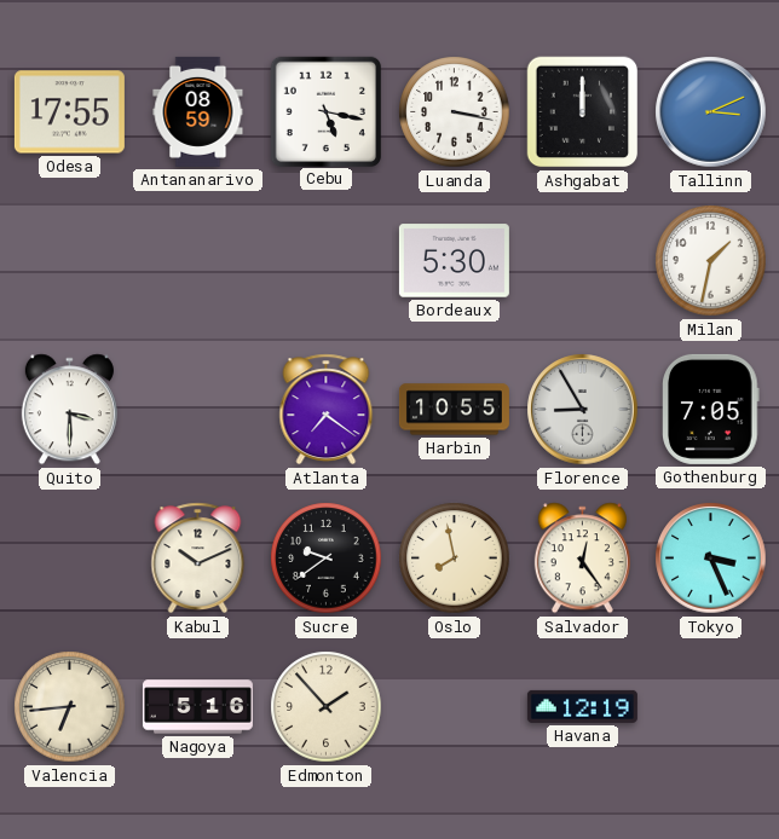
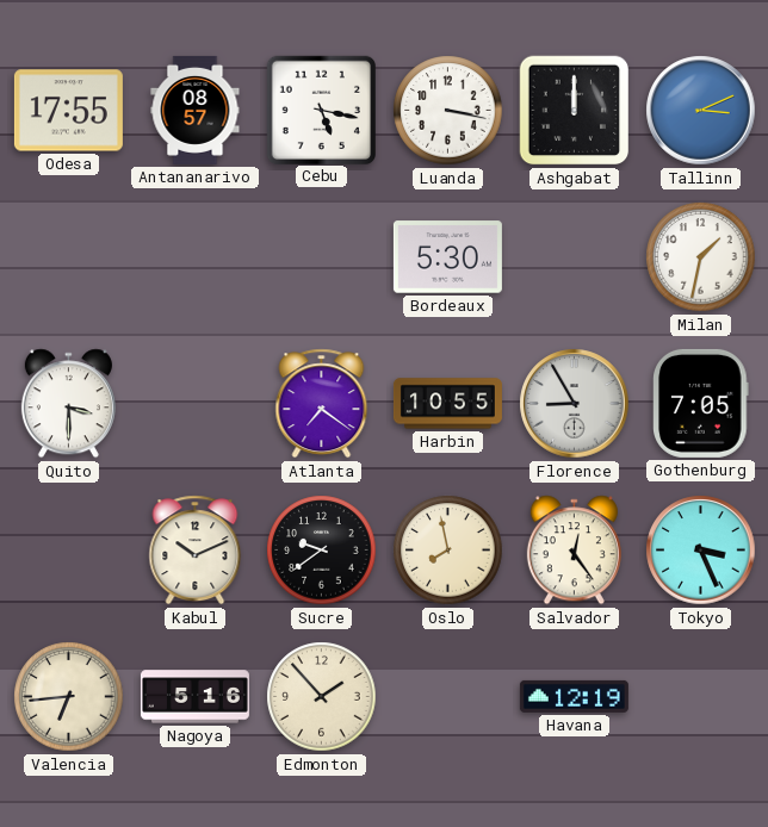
Antananarivo: 08:59 -> 08:57
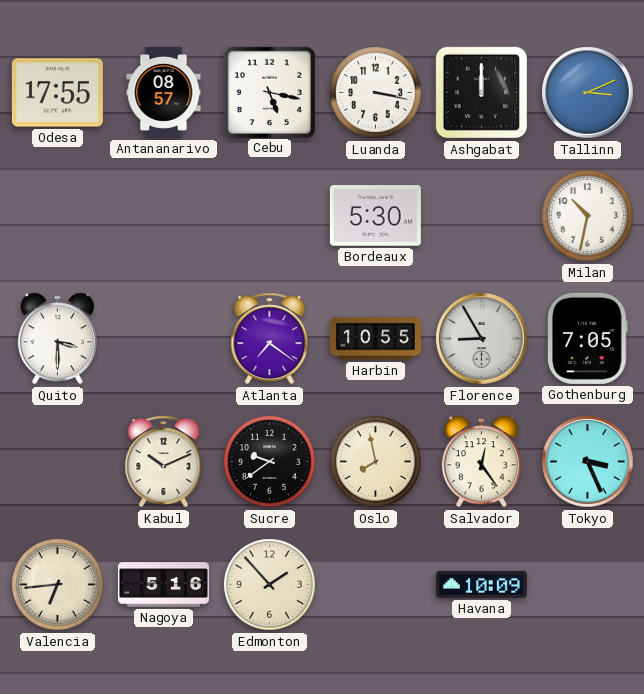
Milan: 1:32 -> 10:32
Havana: 12:19 -> 10:09
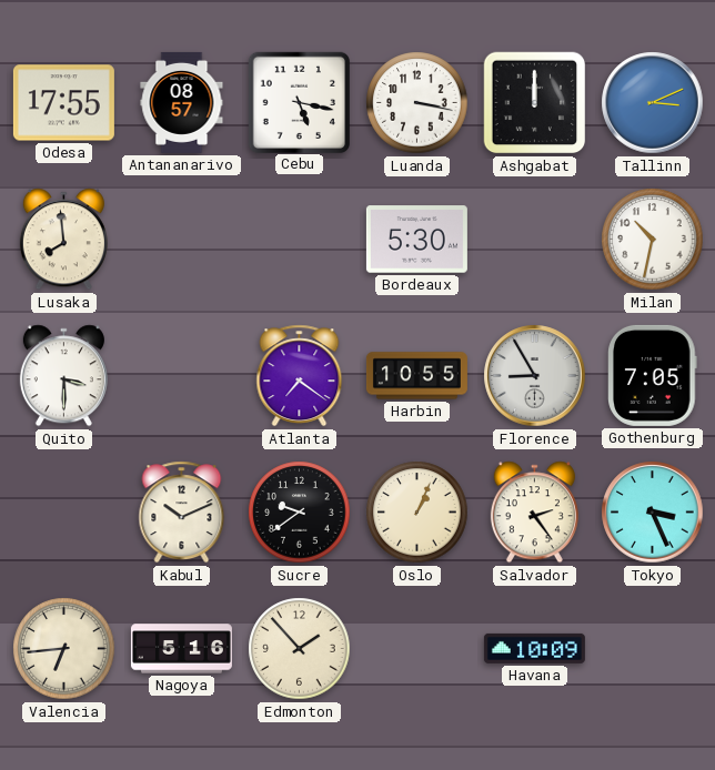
Lusaka: none -> 7:59
Oslo: 7:58 -> 1:04
Salvador: 12:24 -> 2:24
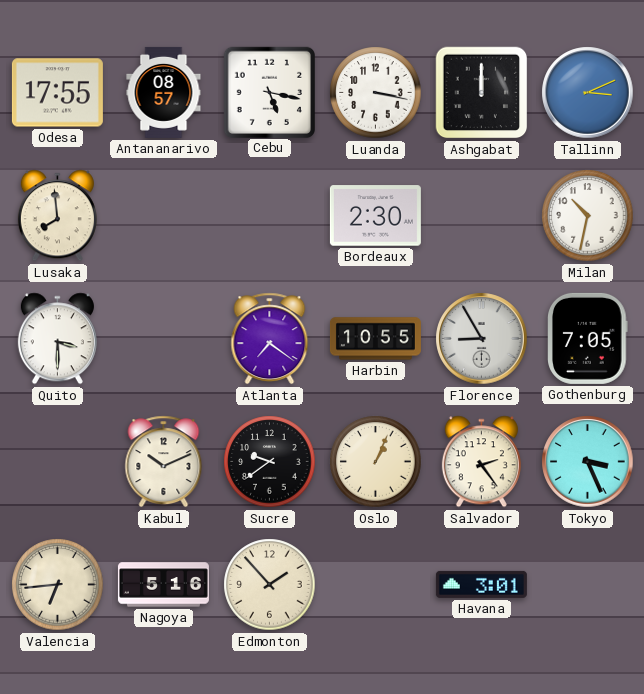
Bordeaux: 5:30 -> 2:30
Havana: 10:09 -> 3:01
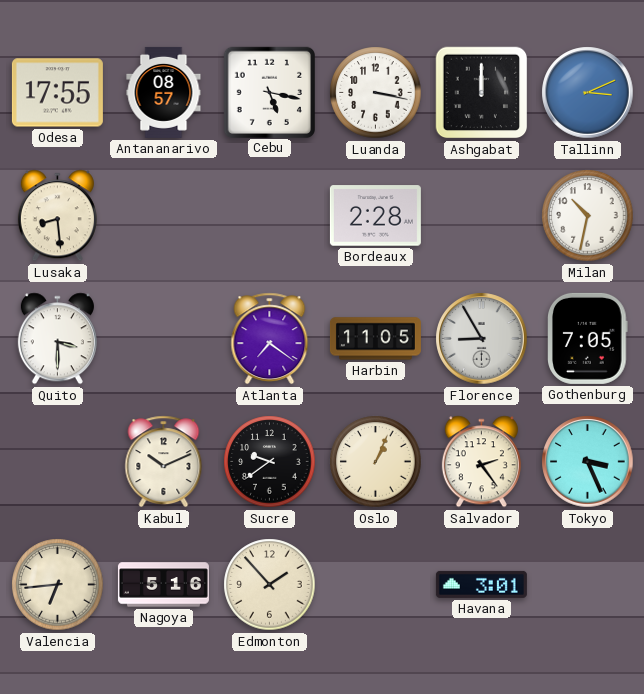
Lusaka: 7:59 -> 8:29
Bordeaux: 2:30 -> 2:28
Harbin: 10:55 -> 11:05
